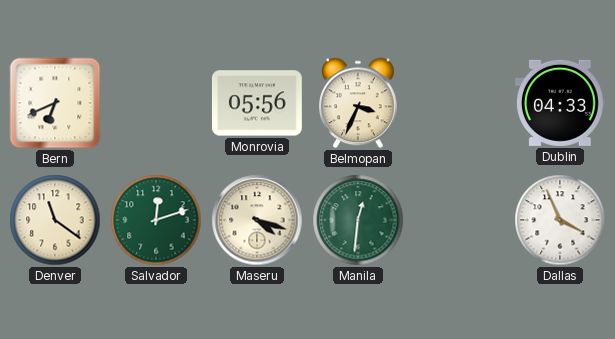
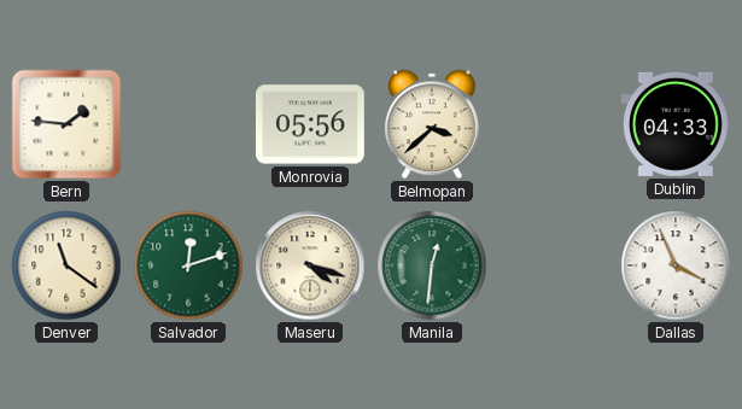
Bern: 6:41 -> 1:46
Belmopan: 3:34 -> 3:38
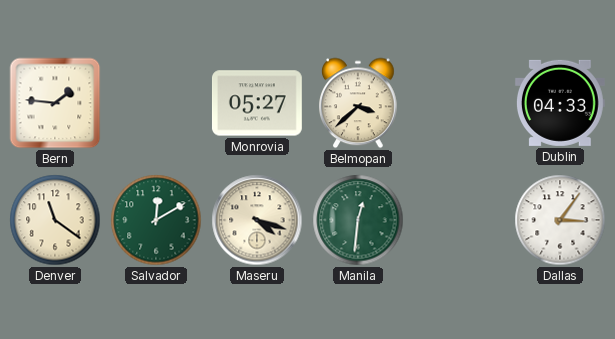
Monrovia: 05:56 -> 05:27
Salvador: 12:12 -> 12:10
Dallas: 3:56 -> 3:06
